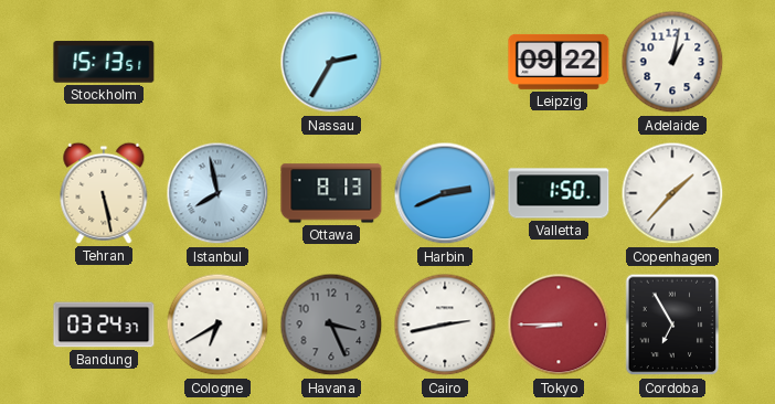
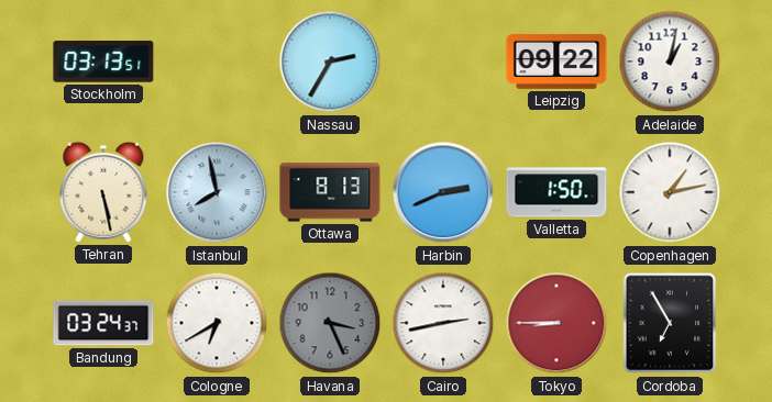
Stockholm: 15:13 -> 03:13
Copenhagen: 1:37 -> 1:13
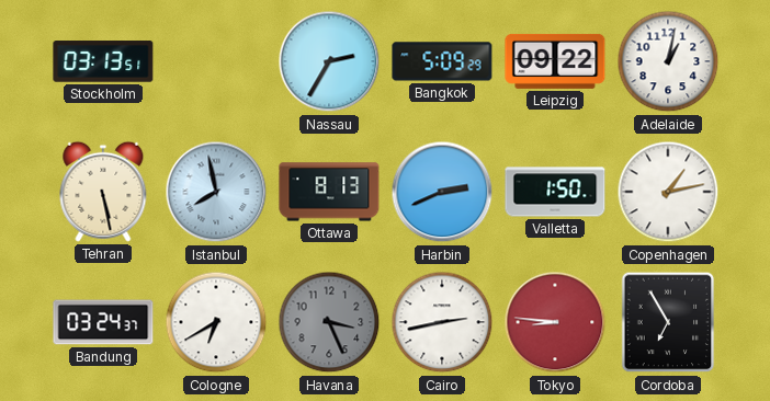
Bangkok: none -> 5:09
Tokyo: 8:45 -> 8:46
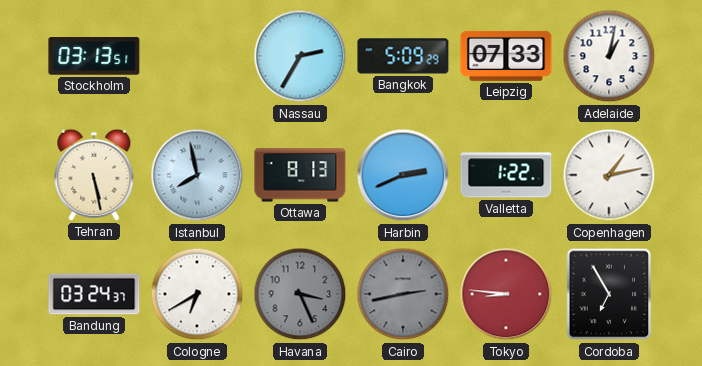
Leipzig: 09:22 -> 07:33
Valletta: 1:50 -> 1:22
Cairo dial: white -> grey
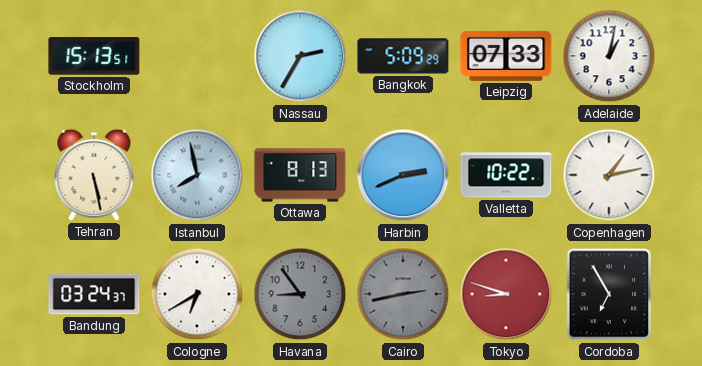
Stockholm: 03:13 -> 15:13
Valletta: 1:22 -> 10:22
Havana: 3:26 -> 8:54
Tokyo: 8:46 -> 8:48
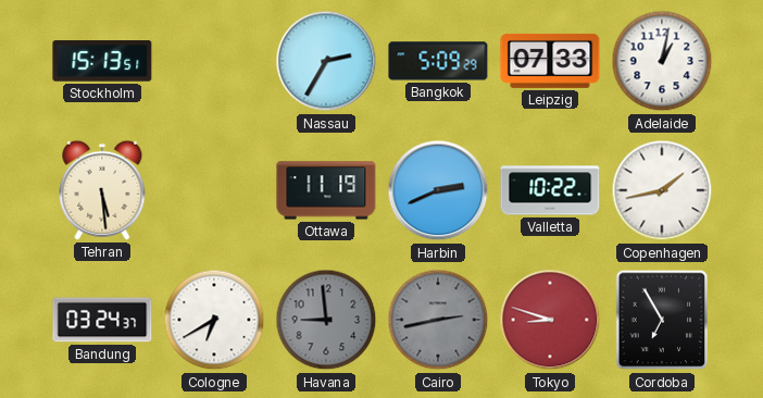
Tehran: 5:28 -> 5:29
Istanbul: 7:58 -> none
Ottawa: 8:13 -> 11:19
Copenhagen: 1:13 -> 1:43
Havana: 8:54 -> 8:59
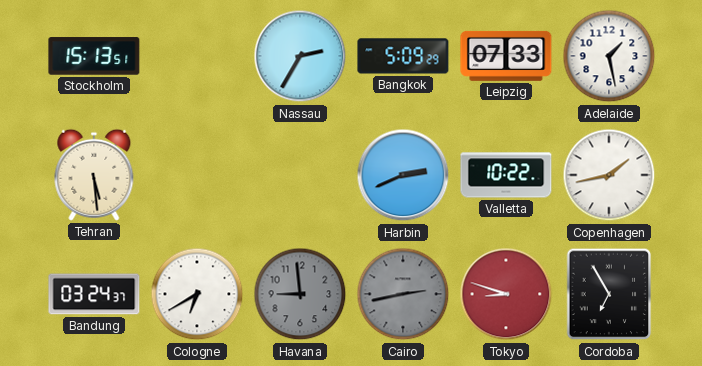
Adelaide: 1:02 -> 1:28
Ottawa: 11:19 -> none
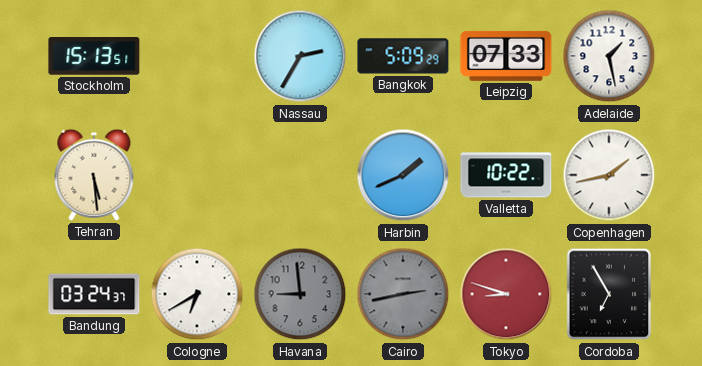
Harbin: 2:41 -> 1:41
